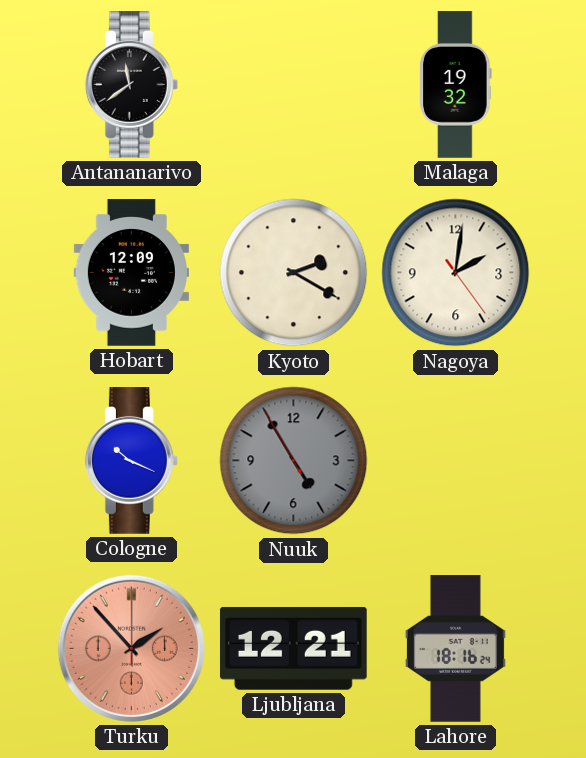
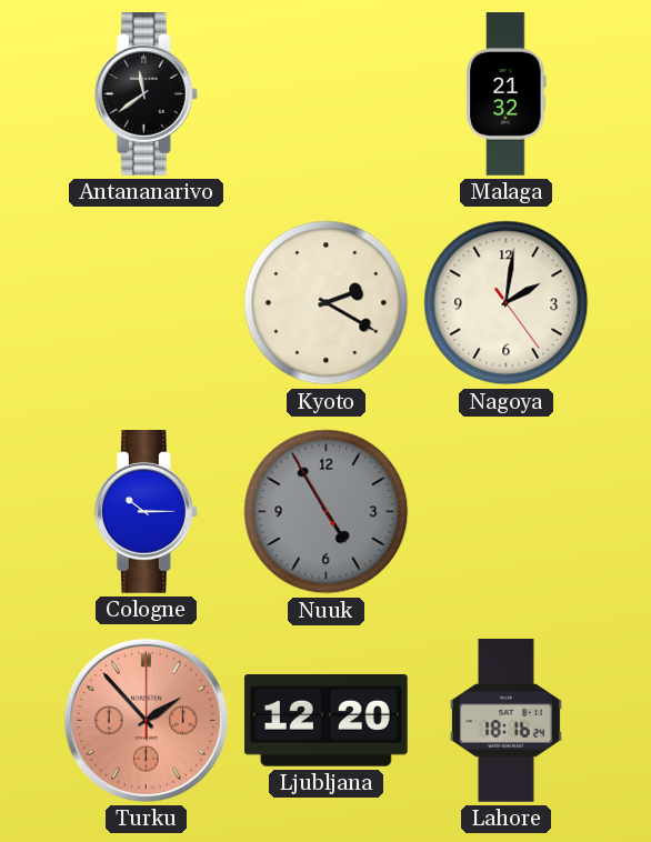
Malaga: 19:32 -> 21:32
Hobart: 12:09 -> none
Cologne: 10:19 -> 10:15
Ljubljana: 12:21 -> 12:20
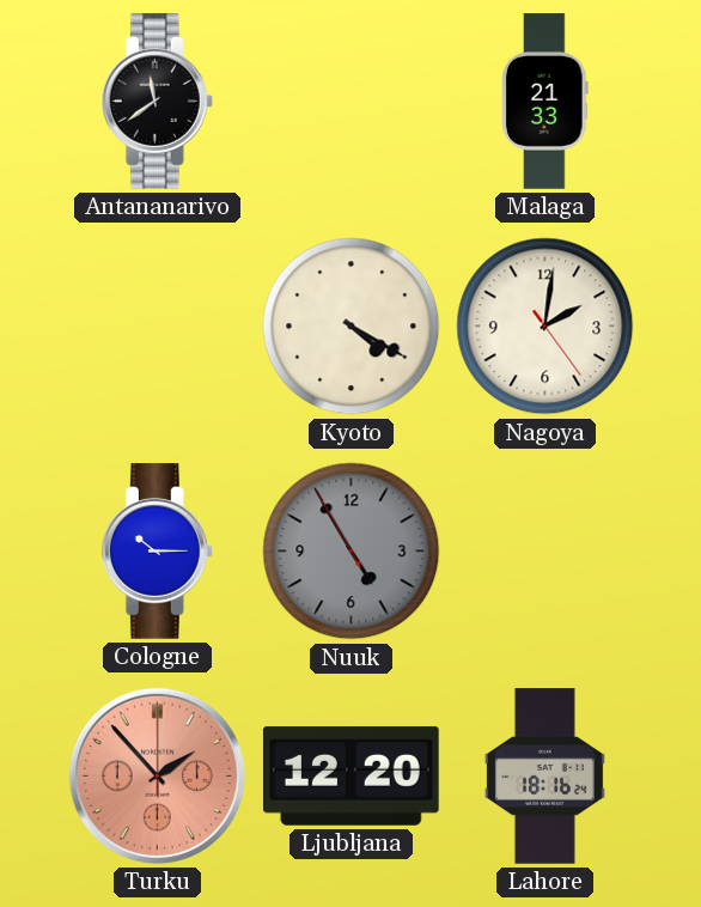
Malaga: 21:32 -> 21:33
Kyoto: 2:20 -> 4:20
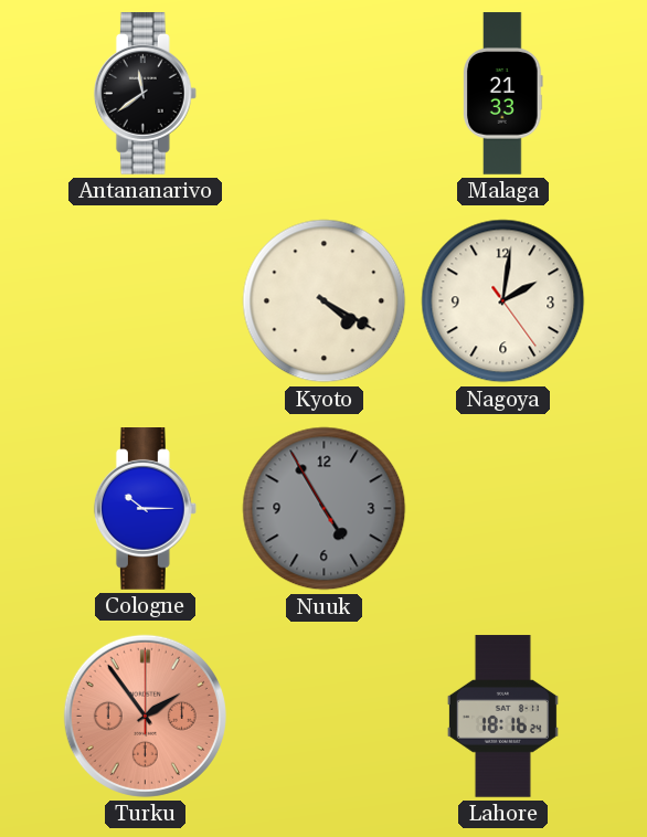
Turku: 1:53 -> 1:54
Ljubljana: 12:20 -> none
